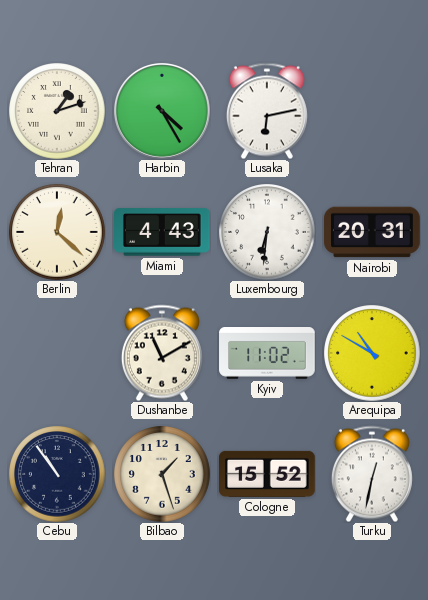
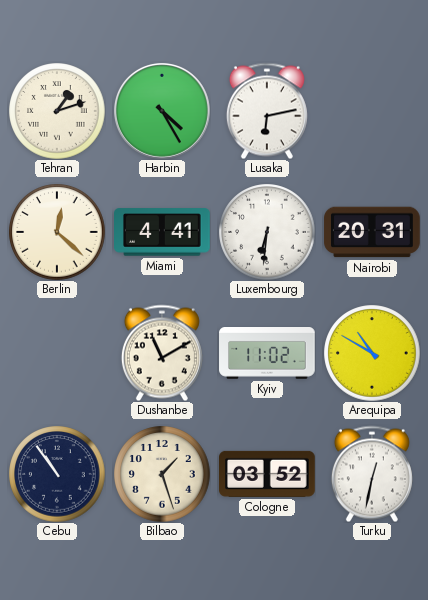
Miami: 4:43 -> 4:41
Cologne: 15:52 -> 03:52
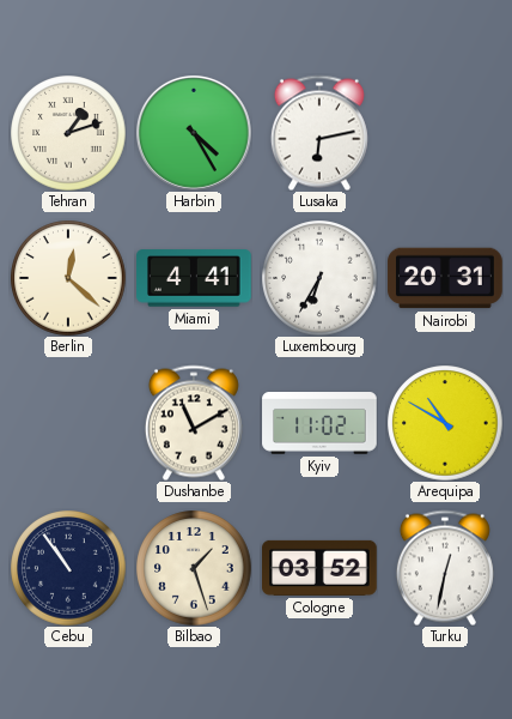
Luxembourg: 6:31 -> 6:35
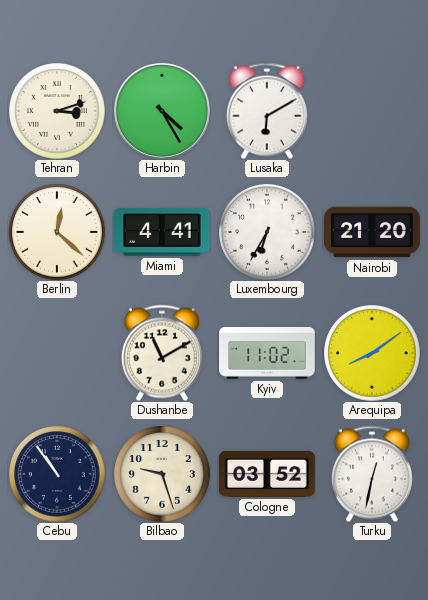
Tehran: 1:12 -> 3:12
Lusaka: 6:13 -> 6:10
Nairobi: 20:31 -> 21:20
Arequipa: 10:50 -> 8:09
Bilbao: 1:27 -> 9:27
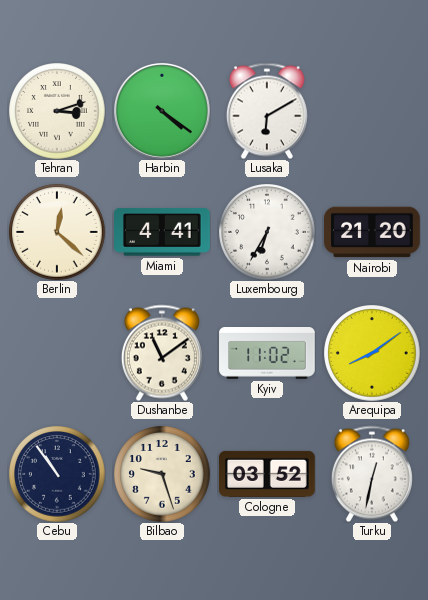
Harbin: 4:25 -> 4:21
Dushanbe: 11:10 -> 11:09
